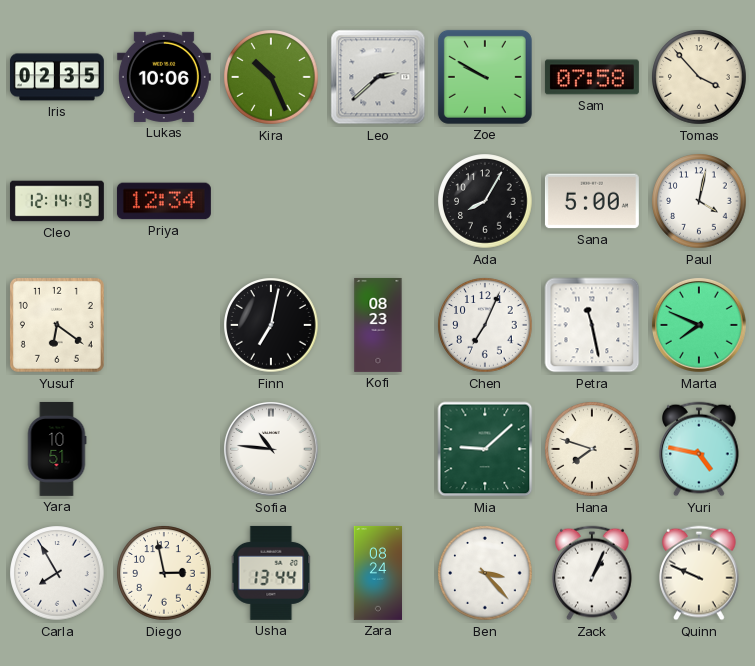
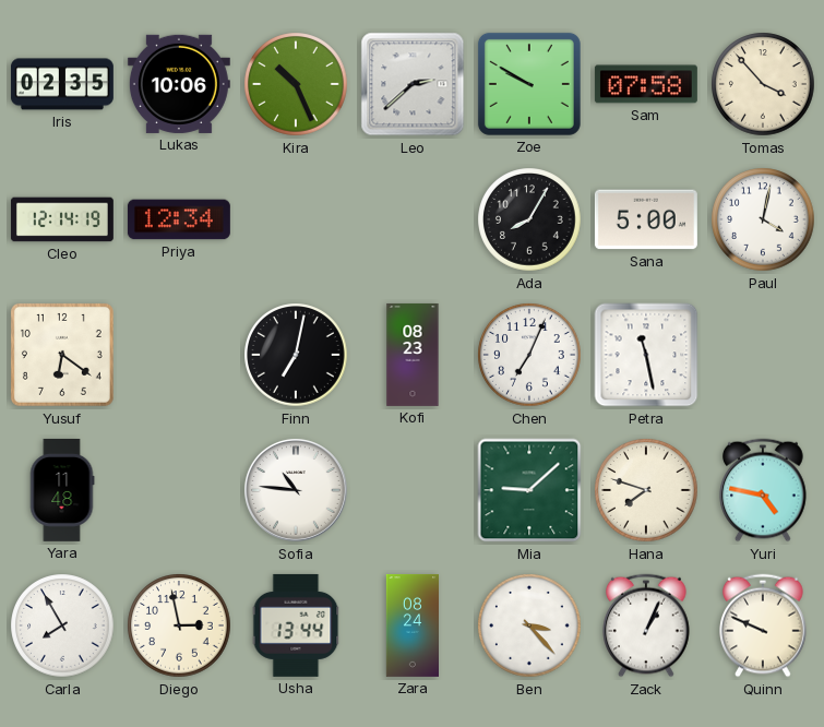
Marta: 7:49 -> none
Yara: 10:51 -> 11:48
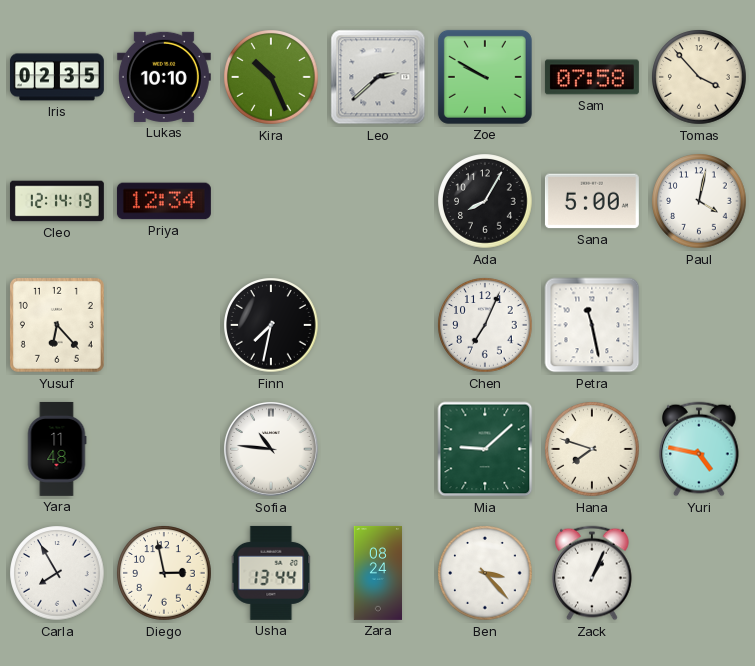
Lukas: 10:06 -> 10:10
Yusuf: 6:21 -> 6:23
Finn: 7:02 -> 7:32
Kofi: 08:23 -> none
Quinn: 9:49 -> none
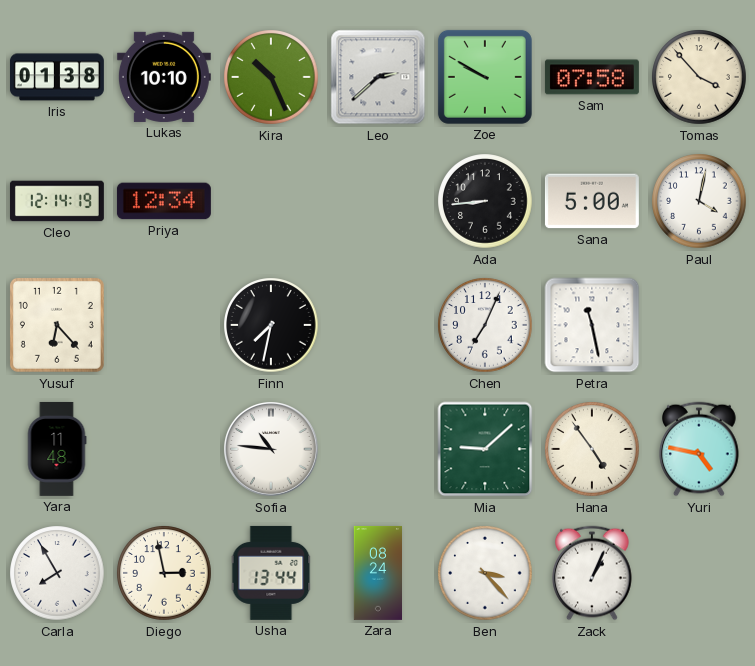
Iris: 02:35 -> 01:38
Ada: 8:05 -> 8:44
Hana: 7:48 -> 4:54
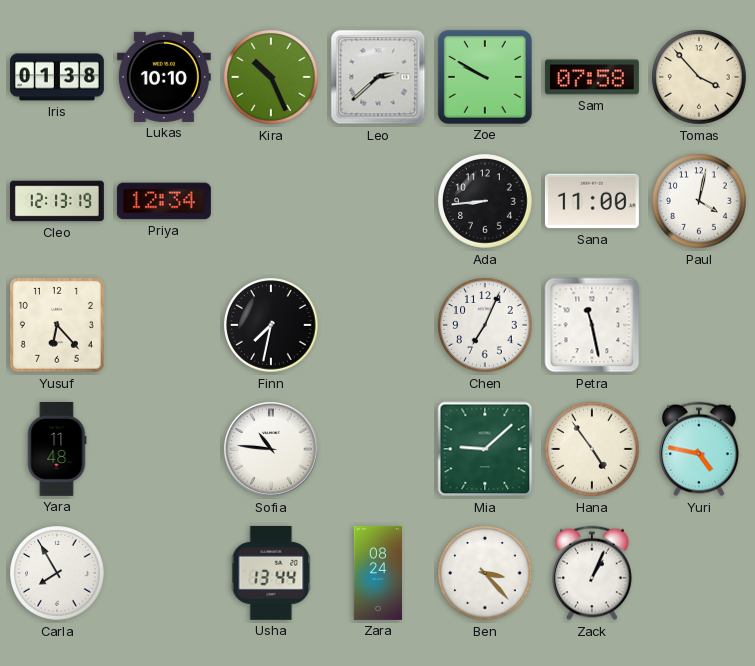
Cleo: 12:14 -> 12:13
Sana: 5:00 -> 11:00
Diego: 2:58 -> none
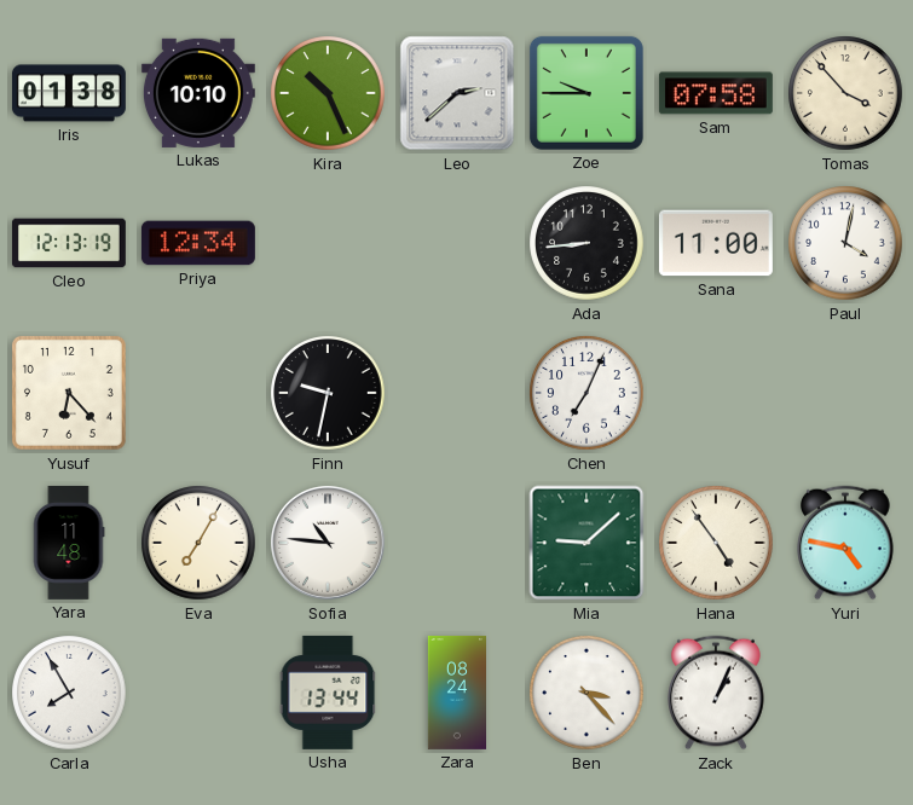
Zoe: 9:50 -> 9:45
Finn: 7:32 -> 9:32
Petra: 11:28 -> none
Eva: none -> 7:05
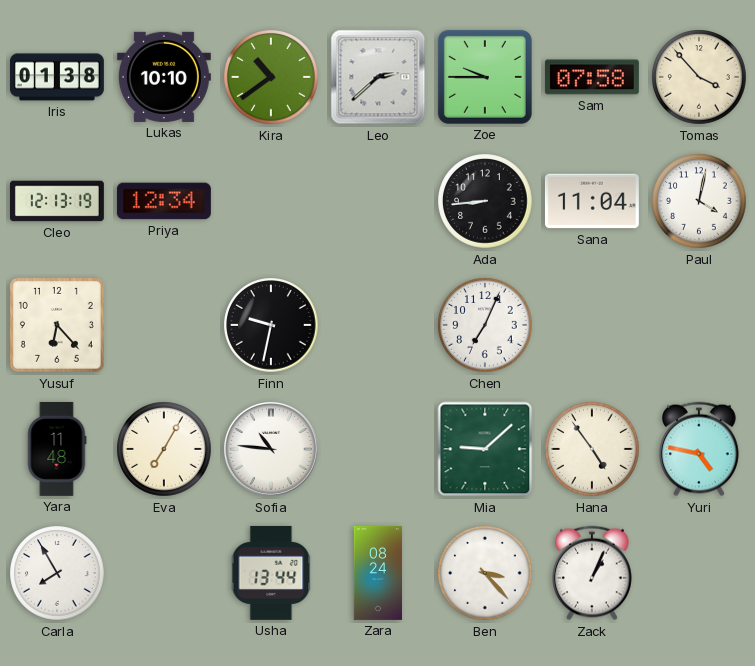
Kira: 10:26 -> 10:39
Sana: 11:00 -> 11:04
